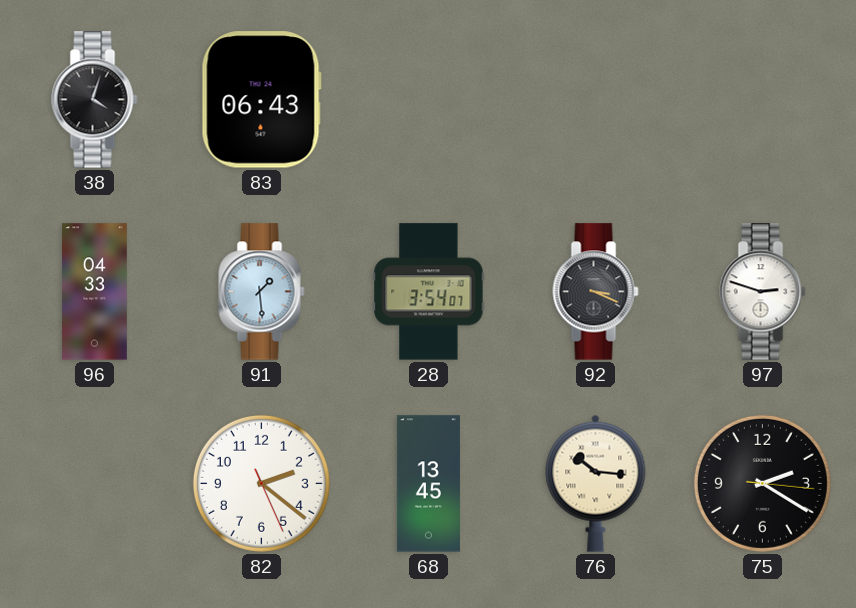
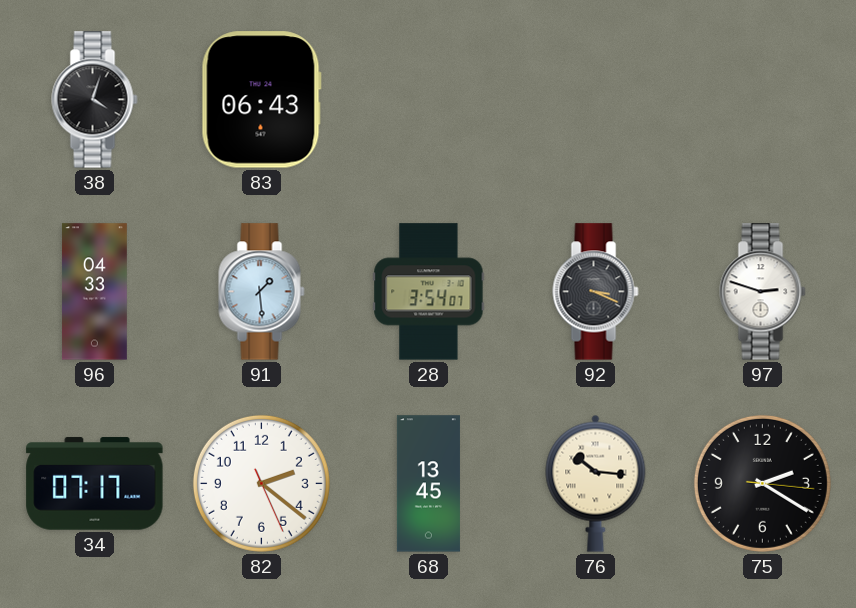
34: none -> 07:17
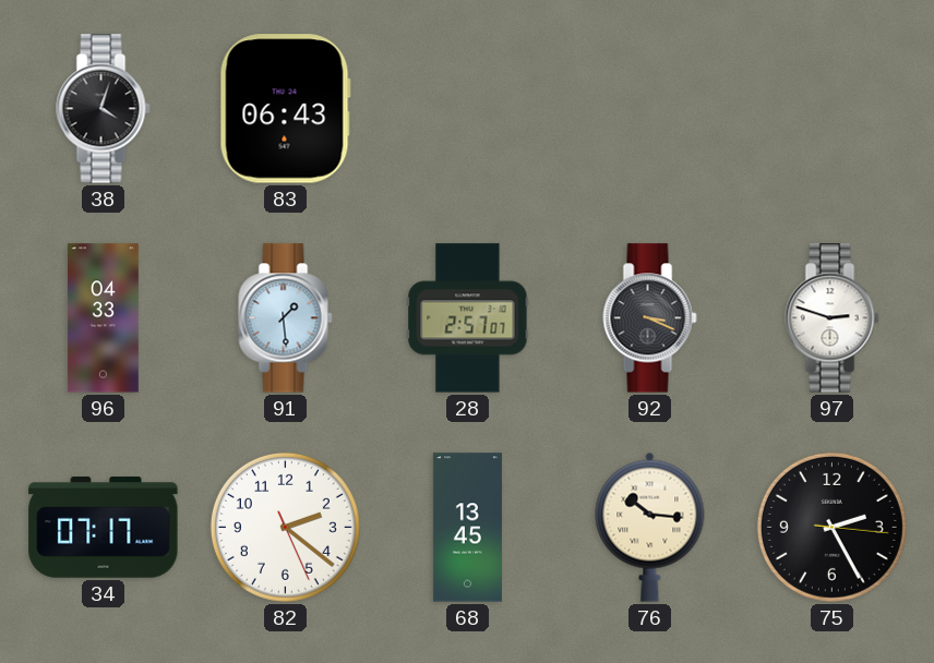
28: 3:54 -> 2:57
75: 2:20 -> 2:25
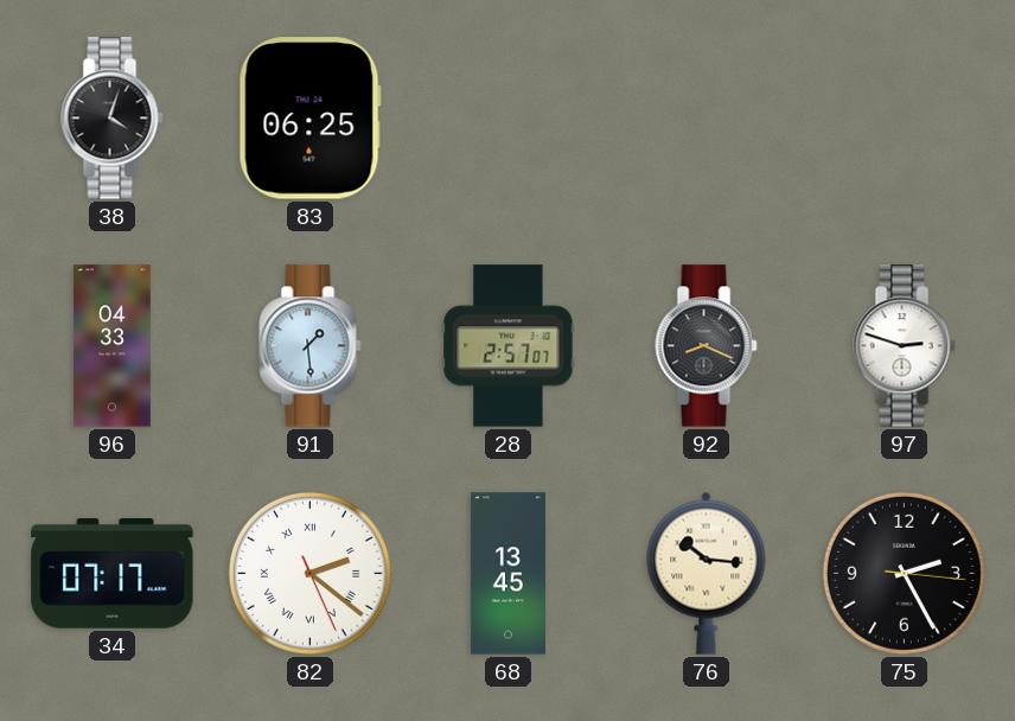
83: 06:43 -> 06:25
92: 3:19 -> 8:19
82 numerals: Arabic -> Roman
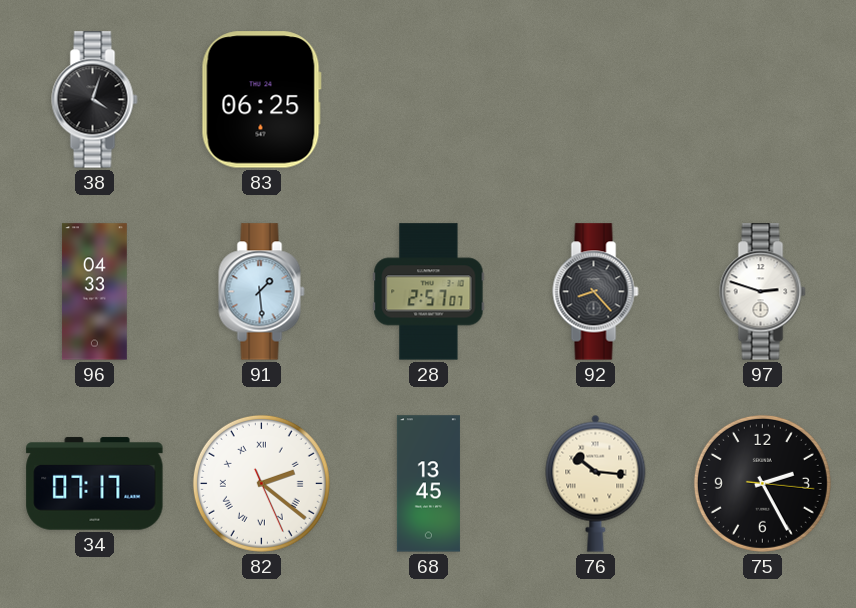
92: 8:19 -> 8:23
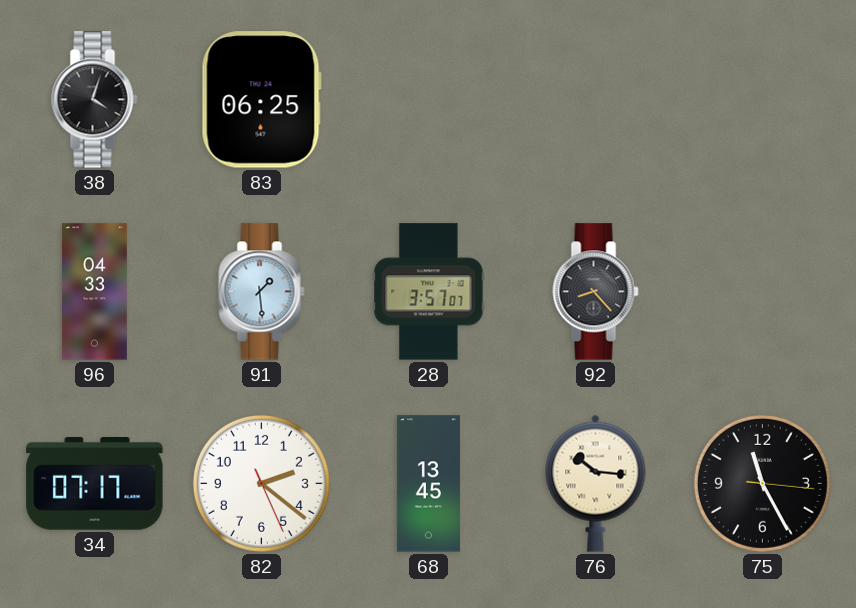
28: 2:57 -> 3:57
97: 2:48 -> none
82 numerals: Roman -> Arabic
75: 2:25 -> 11:25
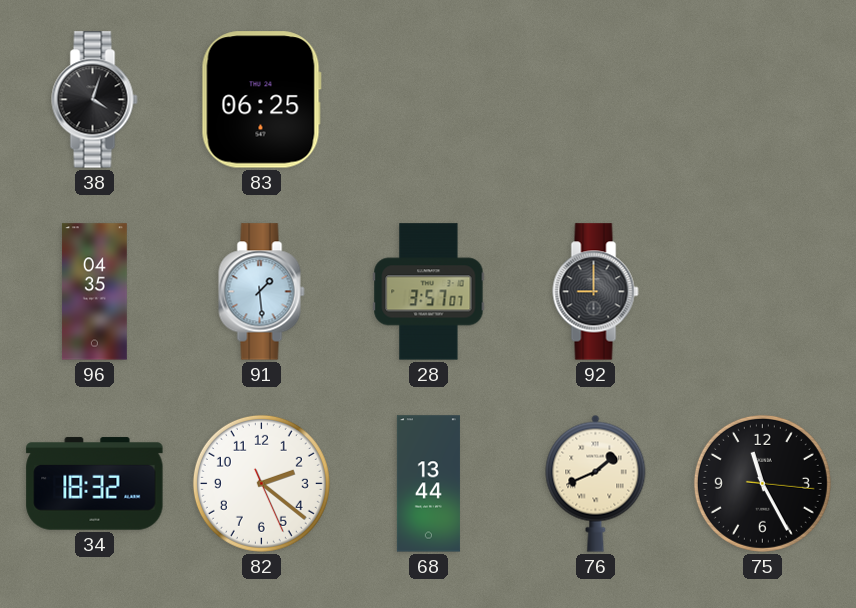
96: 04:33 -> 04:35
92: 8:23 -> 9:00
34: 07:17 -> 18:32
68: 13:45 -> 13:44
76: 10:16 -> 1:41
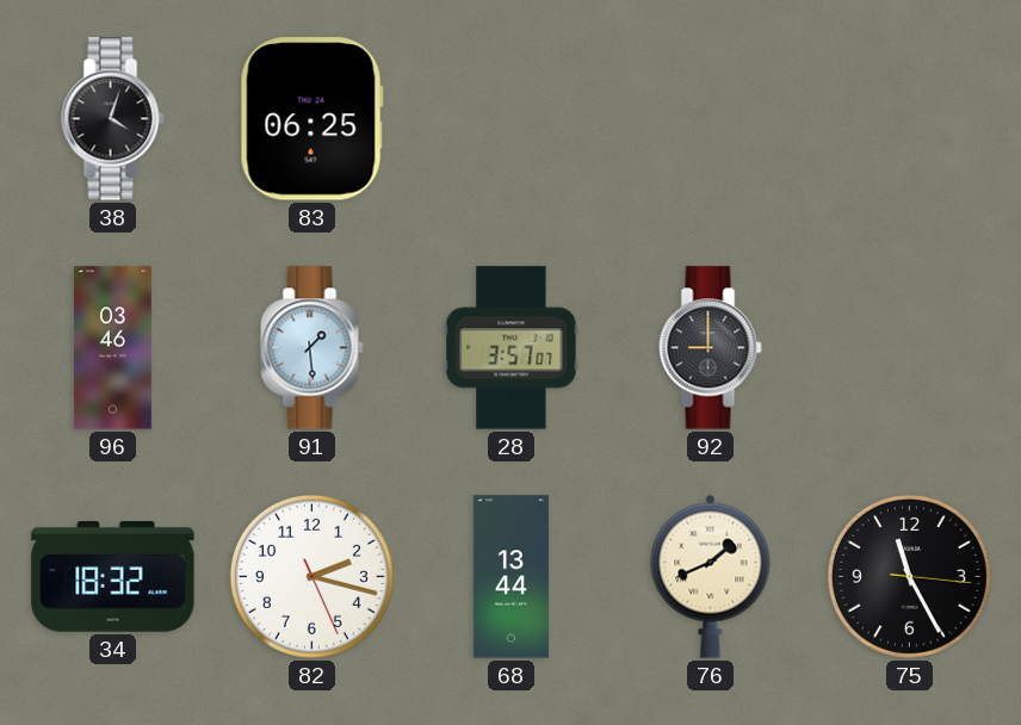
96: 04:35 -> 03:46
82: 2:21 -> 2:17
